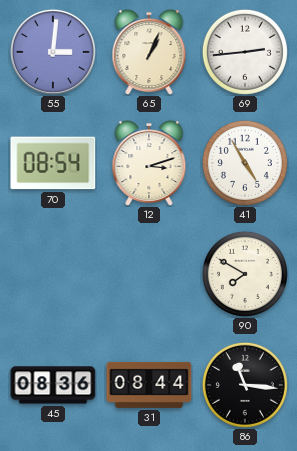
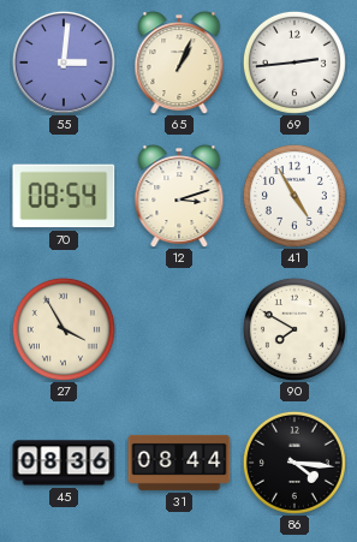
27: none -> 3:55
86: 11:16 -> 4:16
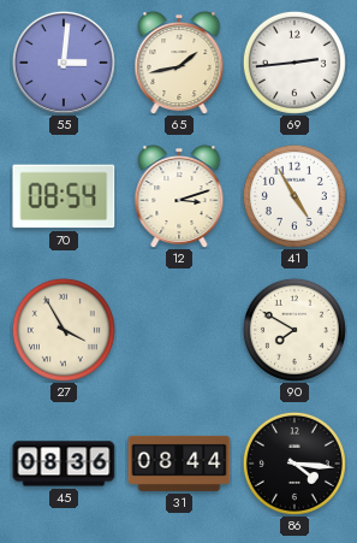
65: 1:04 -> 1:43
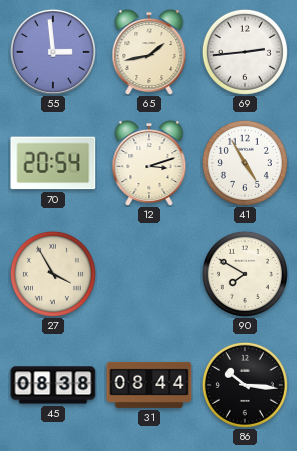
55: 3:01 -> 2:59
70: 08:54 -> 20:54
45: 08:36 -> 08:38
86: 4:16 -> 10:16
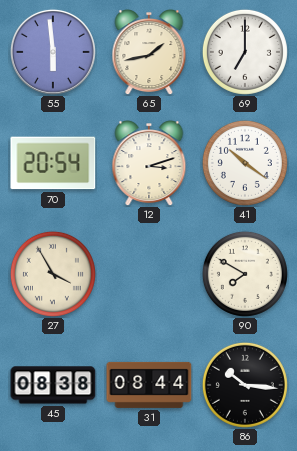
55: 2:59 -> 5:59
69: 2:44 -> 7:00
41: 4:55 -> 10:21
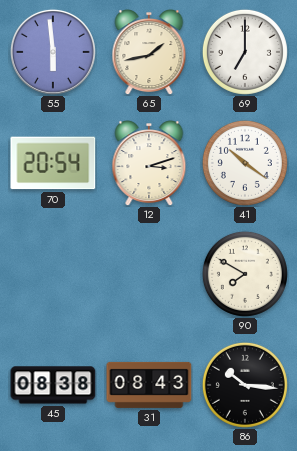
27: 3:55 -> none
31: 08:44 -> 08:43
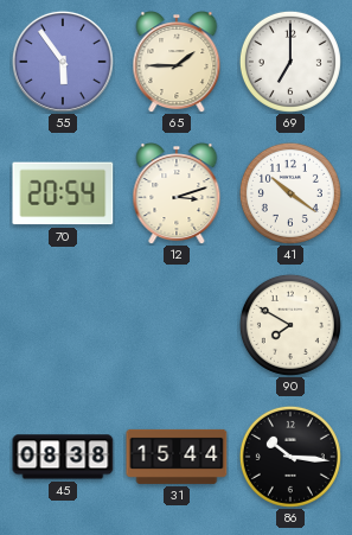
55: 5:59 -> 5:54
65: 1:43 -> 1:45
31: 08:43 -> 15:44
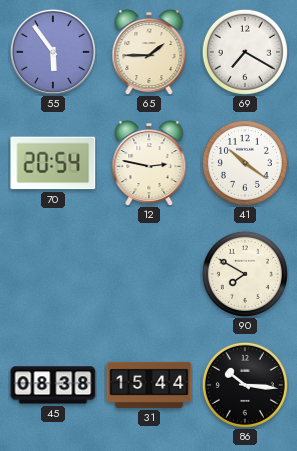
69: 7:00 -> 7:20
12: 3:12 -> 2:47
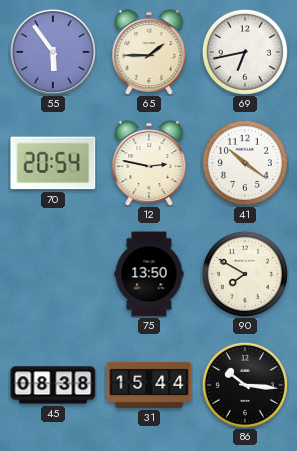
69: 7:20 -> 6:43
75: none -> 13:50
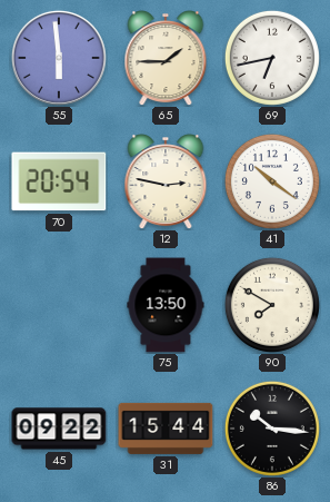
55: 5:54 -> 5:59
45: 08:38 -> 09:22
